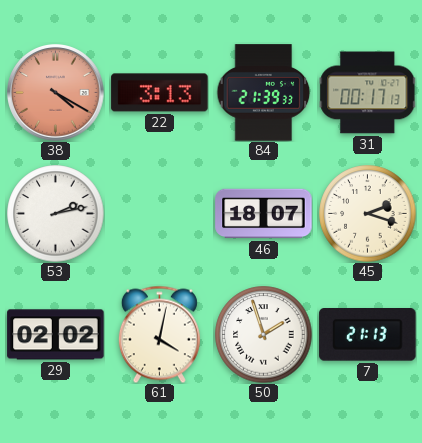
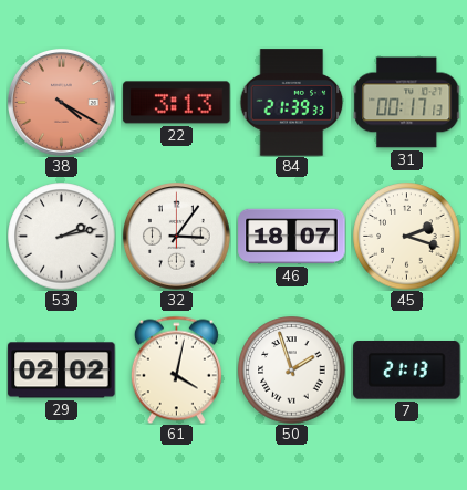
32: none -> 3:06
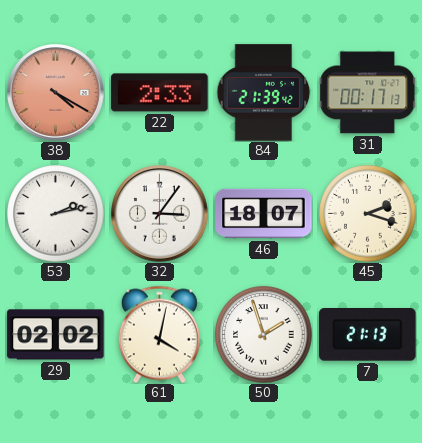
22: 3:13 -> 2:33
84: 21:39:33 -> 21:39:42
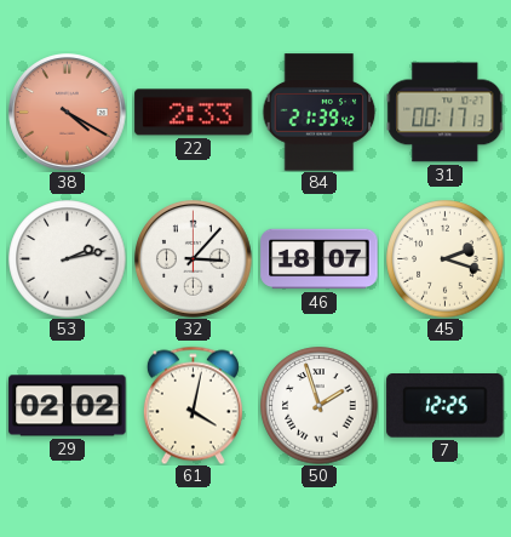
32: 3:06 -> 3:07
7: 21:13 -> 12:25
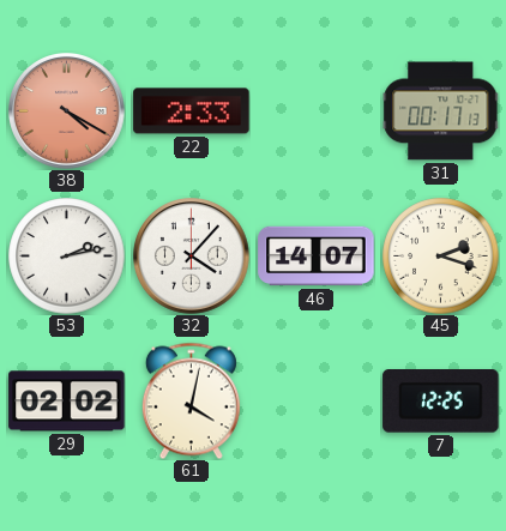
84: 21:39 -> none
32: 3:07 -> 4:07
46: 18:07 -> 14:07
50: 1:57 -> none
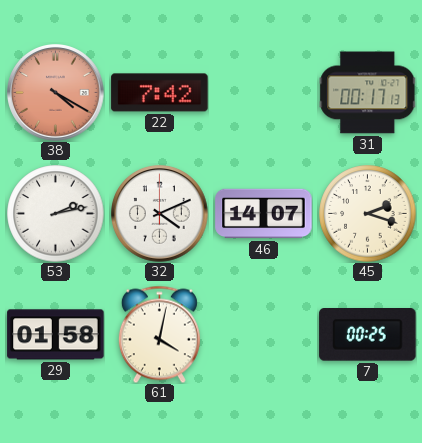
22: 2:33 -> 7:42
32: 4:07 -> 4:11
29: 02:02 -> 01:58
7: 12:25 -> 00:25
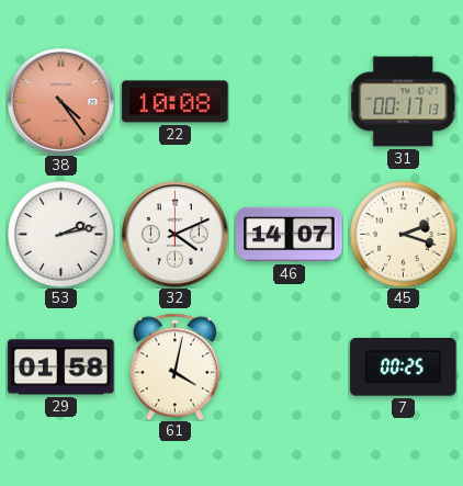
38: 4:20 -> 4:24
22: 7:42 -> 10:08
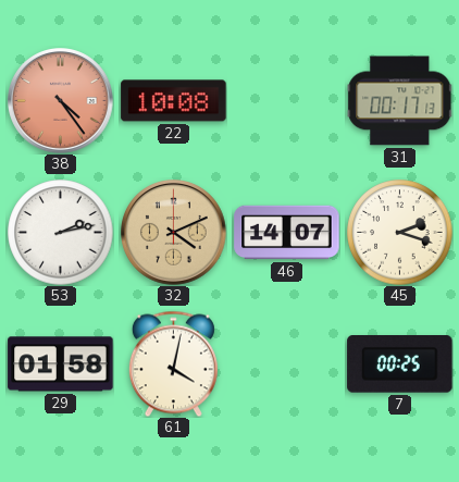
32 dial: white -> champagne
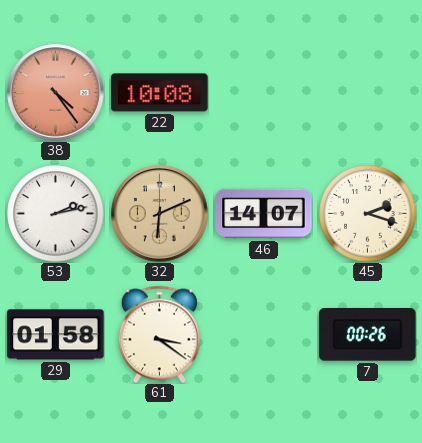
31: 00:17 -> none
32: 4:11 -> 6:11
61: 4:02 -> 3:21
7: 00:25 -> 00:26
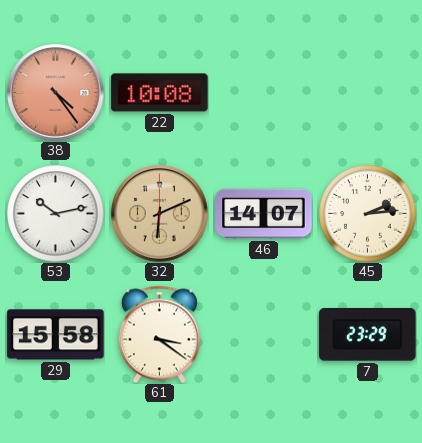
53: 2:13 -> 10:13
45: 2:18 -> 2:14
29: 01:58 -> 15:58
7: 00:26 -> 23:29
